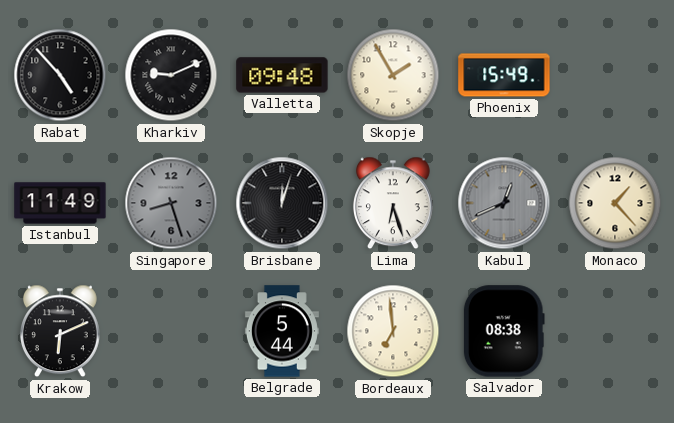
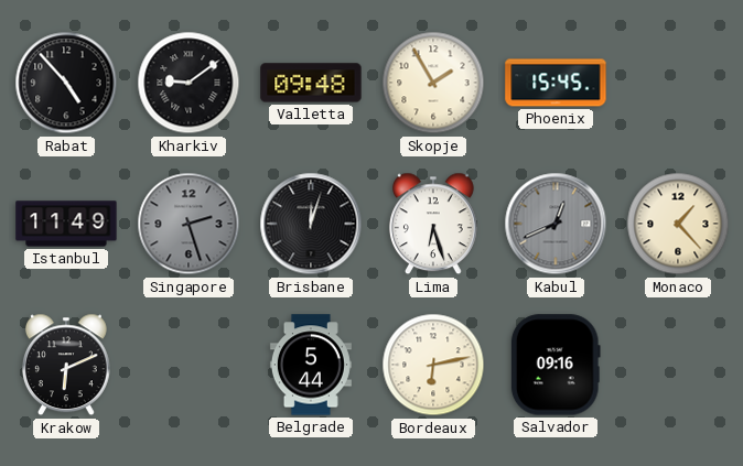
Kharkiv: 9:11 -> 9:09
Phoenix: 15:49 -> 15:45
Singapore: 8:27 -> 2:27
Bordeaux: 6:59 -> 6:13
Salvador: 08:38 -> 09:16
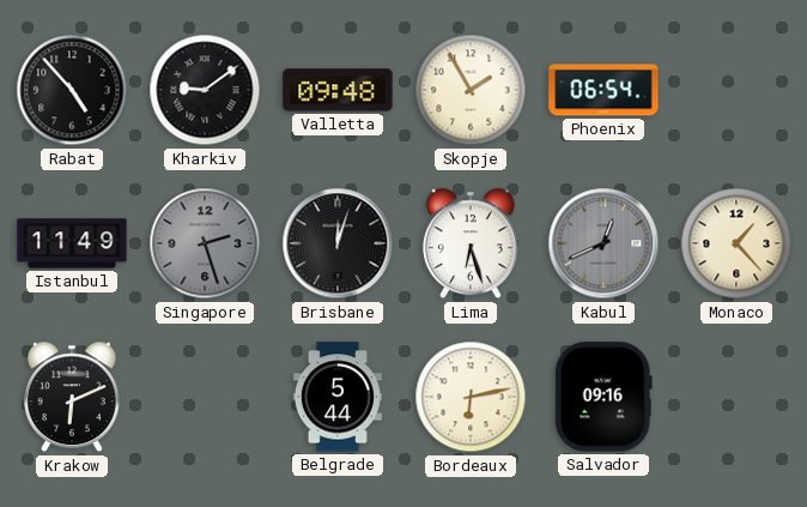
Phoenix: 15:45 -> 06:54
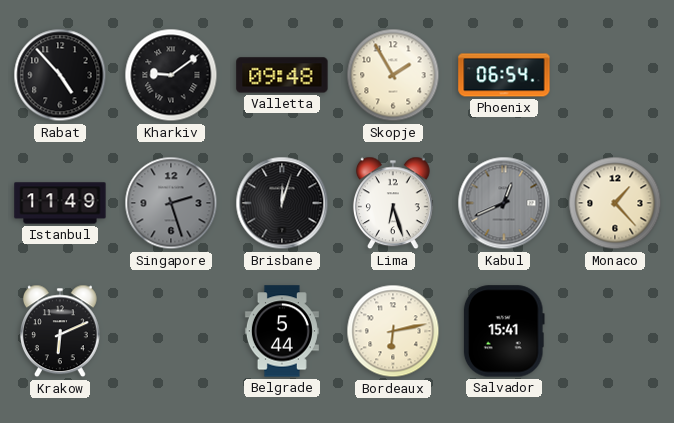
Salvador: 09:16 -> 15:41
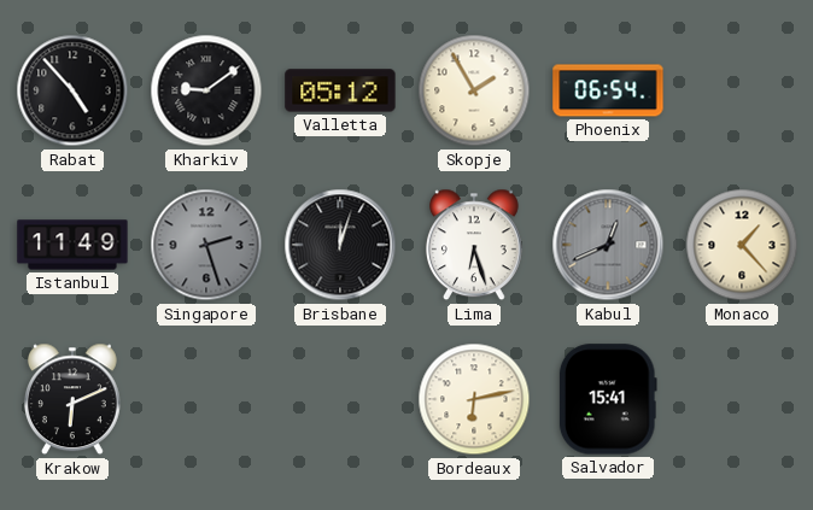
Valletta: 09:48 -> 05:12
Belgrade: 5:44 -> none
